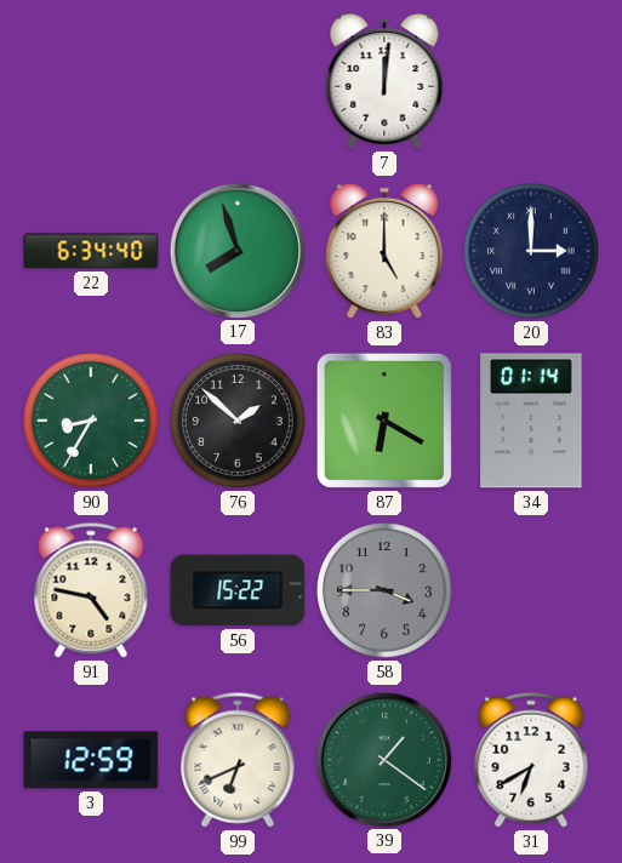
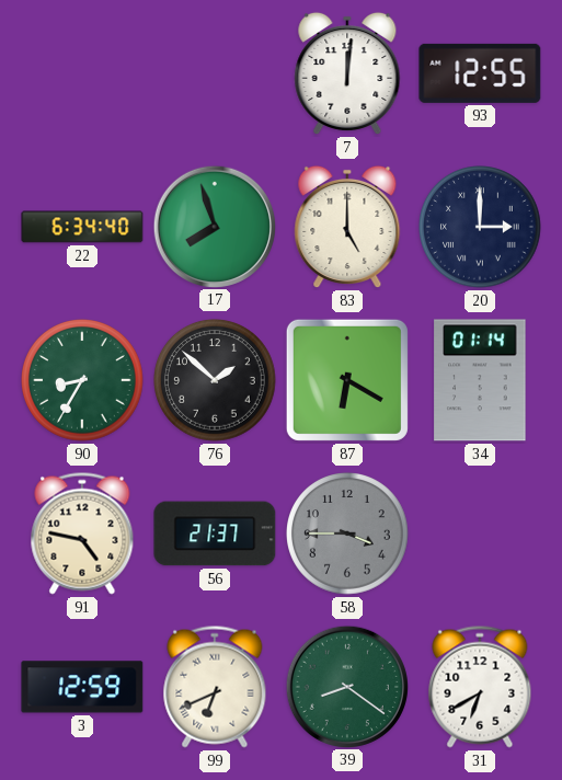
93: none -> 12:55
56: 15:22 -> 21:37
39: 1:21 -> 8:21
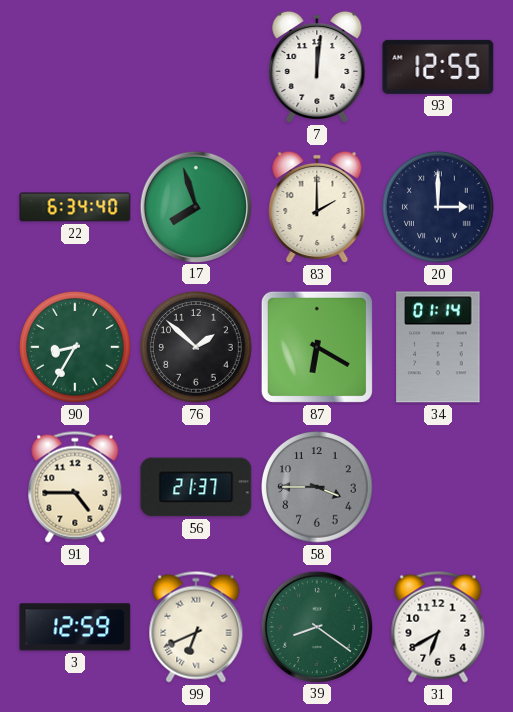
83: 5:00 -> 2:00
91: 4:47 -> 4:45
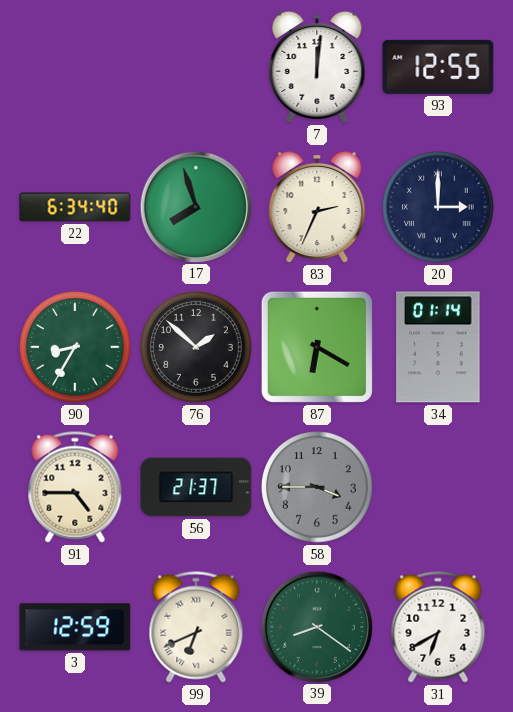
83: 2:00 -> 2:34
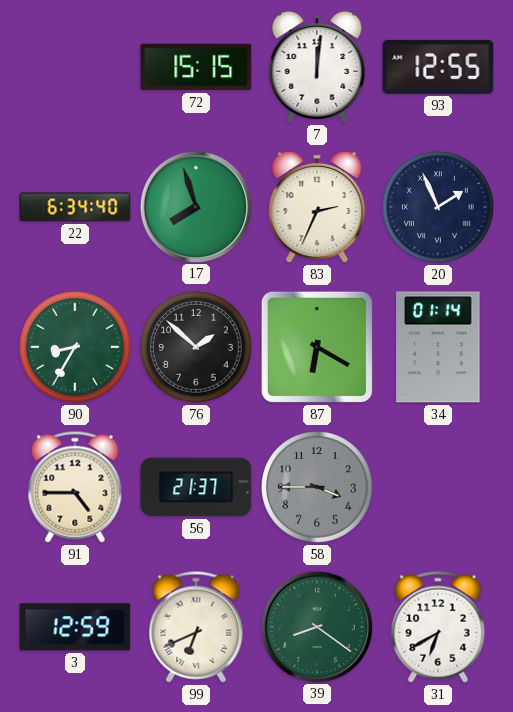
72: none -> 15:15
20: 3:00 -> 1:56
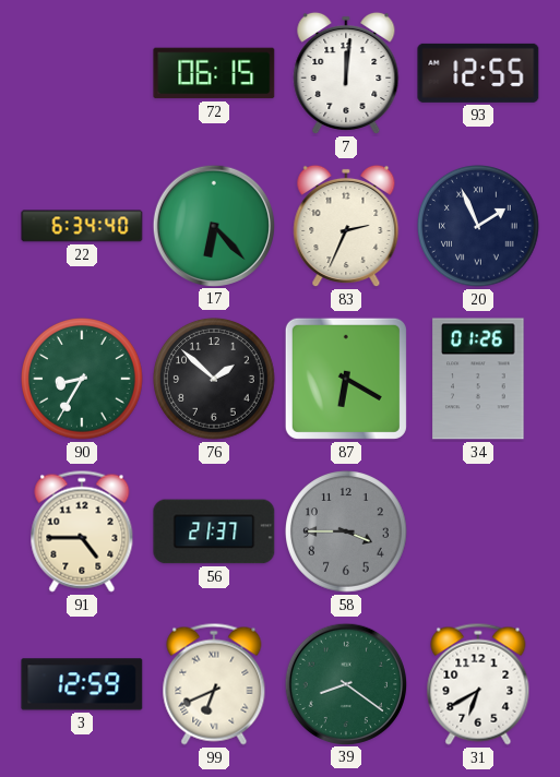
72: 15:15 -> 06:15
17: 7:57 -> 6:23
34: 01:14 -> 01:26
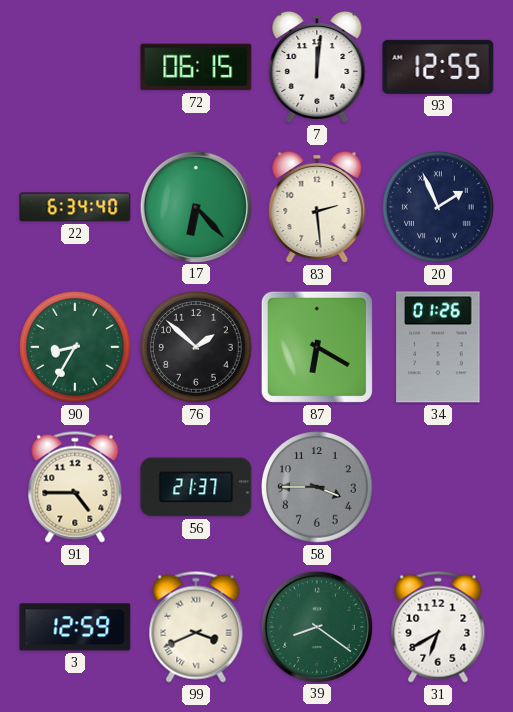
83: 2:34 -> 2:29
99: 6:41 -> 3:41
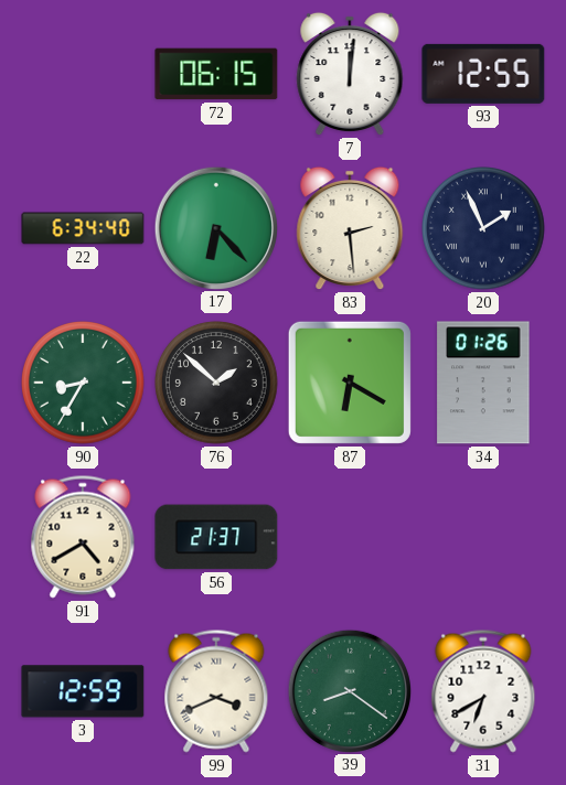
91: 4:45 -> 4:40
58: 3:45 -> none
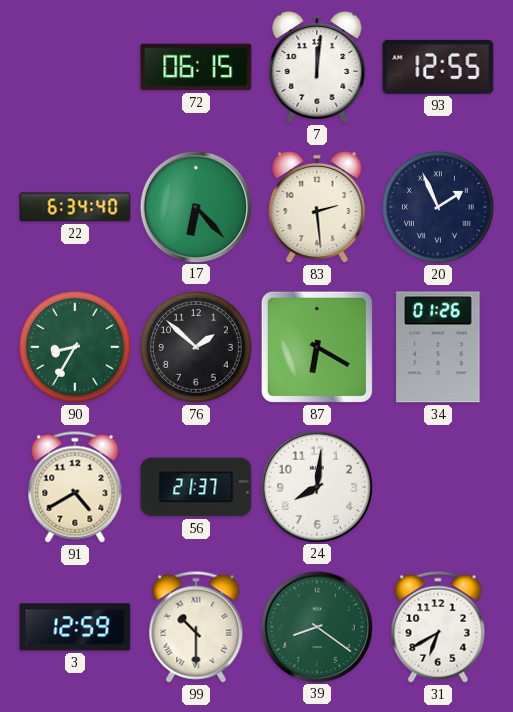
24: none -> 8:01
99: 3:41 -> 10:30
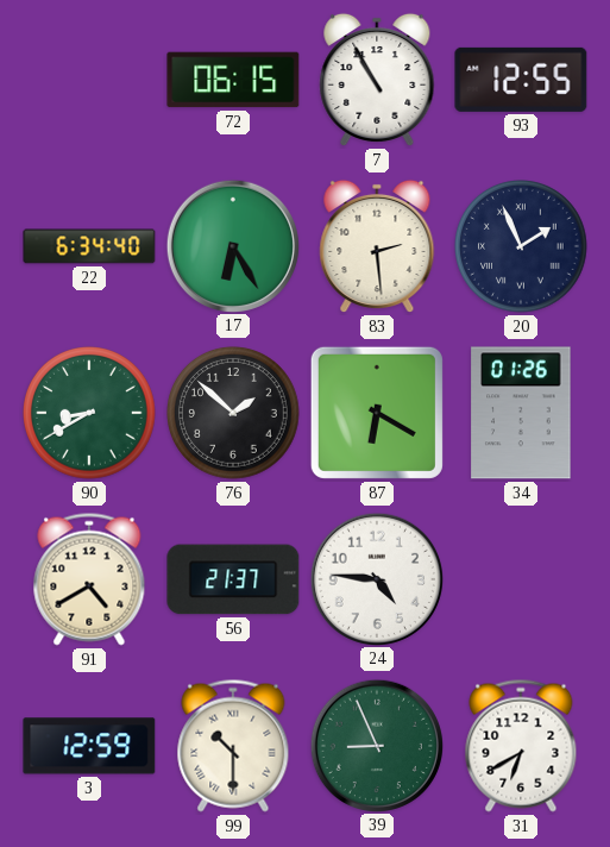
7: 12:01 -> 10:55
17: 6:23 -> 6:25
90: 8:35 -> 8:40
24: 8:01 -> 4:46
39: 8:21 -> 8:56
